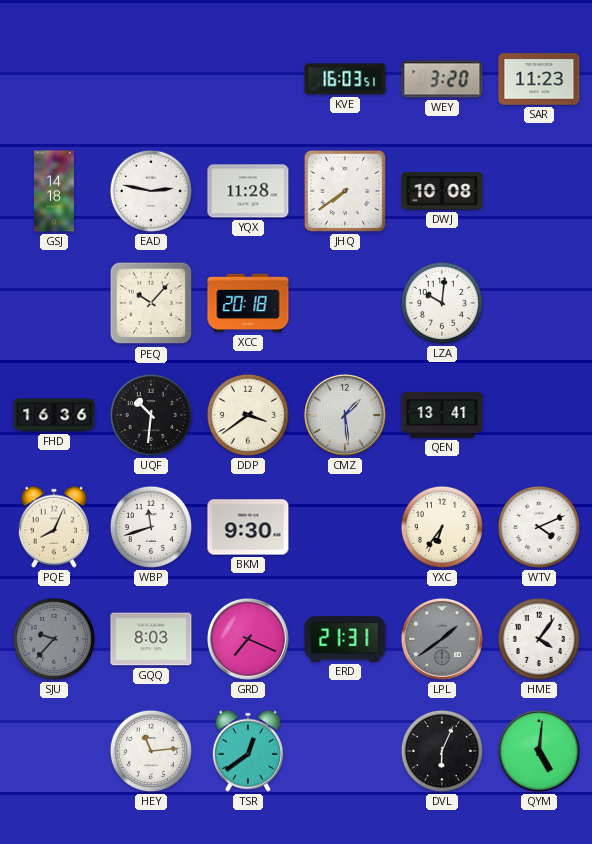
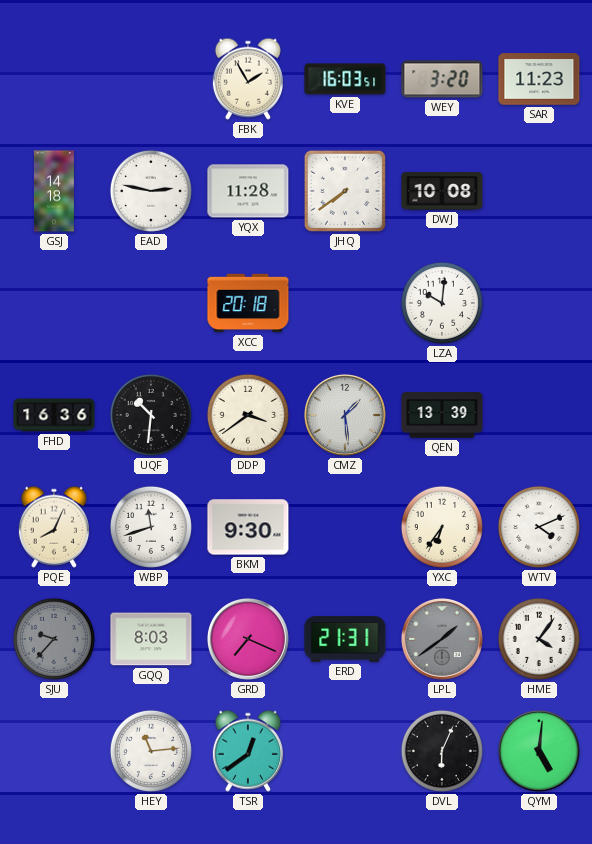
FBK: none -> 1:55
PEQ: 10:07 -> none
QEN: 13:41 -> 13:39
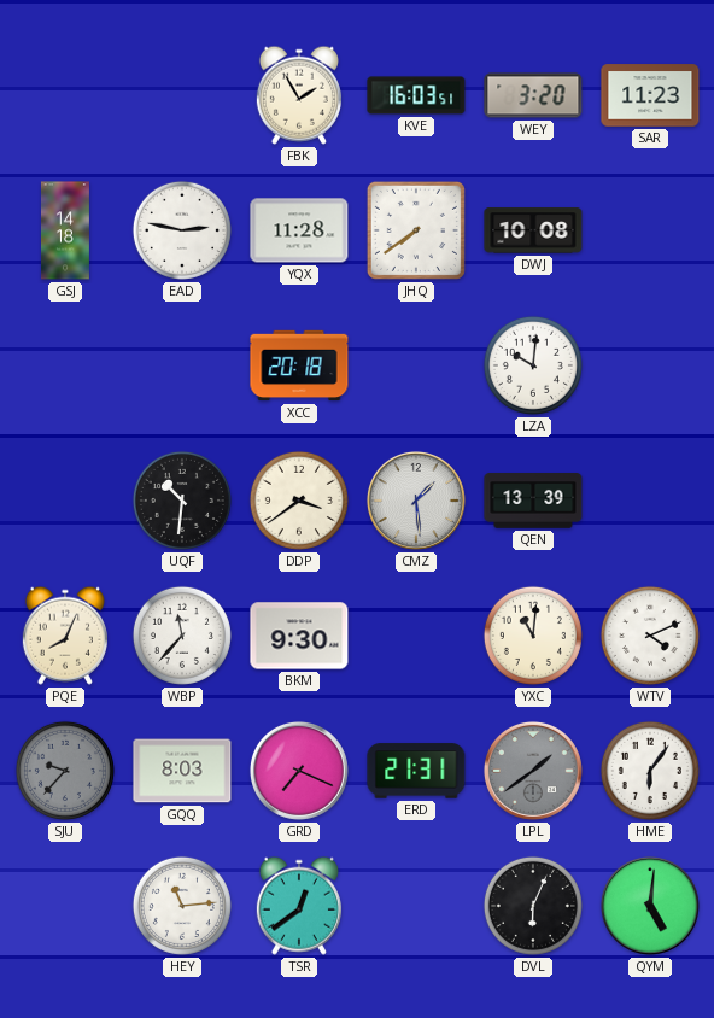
FHD: 16:36 -> none
WBP: 11:42 -> 11:37
YXC: 6:36 -> 11:01
HME: 4:06 -> 6:06
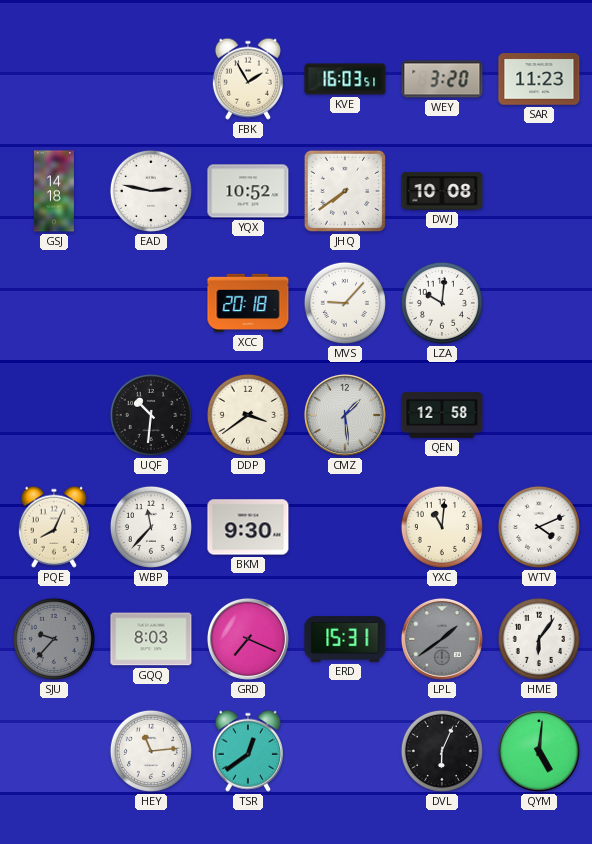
YQX: 11:28 -> 10:52
MVS: none -> 9:07
QEN: 13:39 -> 12:58
ERD: 21:31 -> 15:31
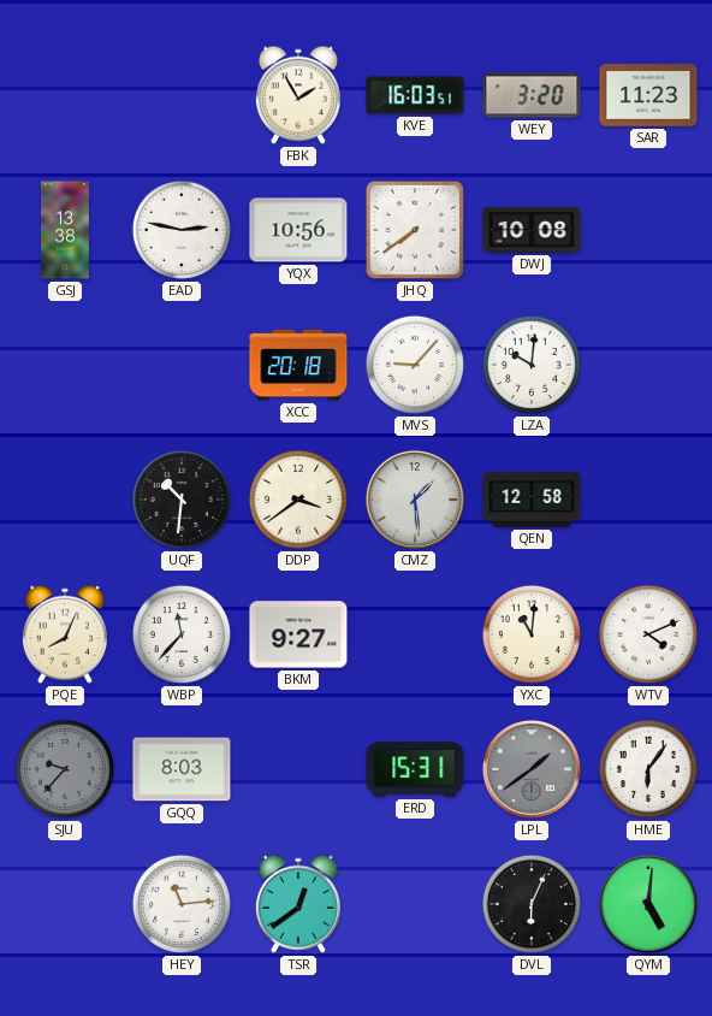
GSJ: 14:18 -> 13:38
YQX: 10:52 -> 10:56
BKM: 9:30 -> 9:27
GRD: 7:19 -> none
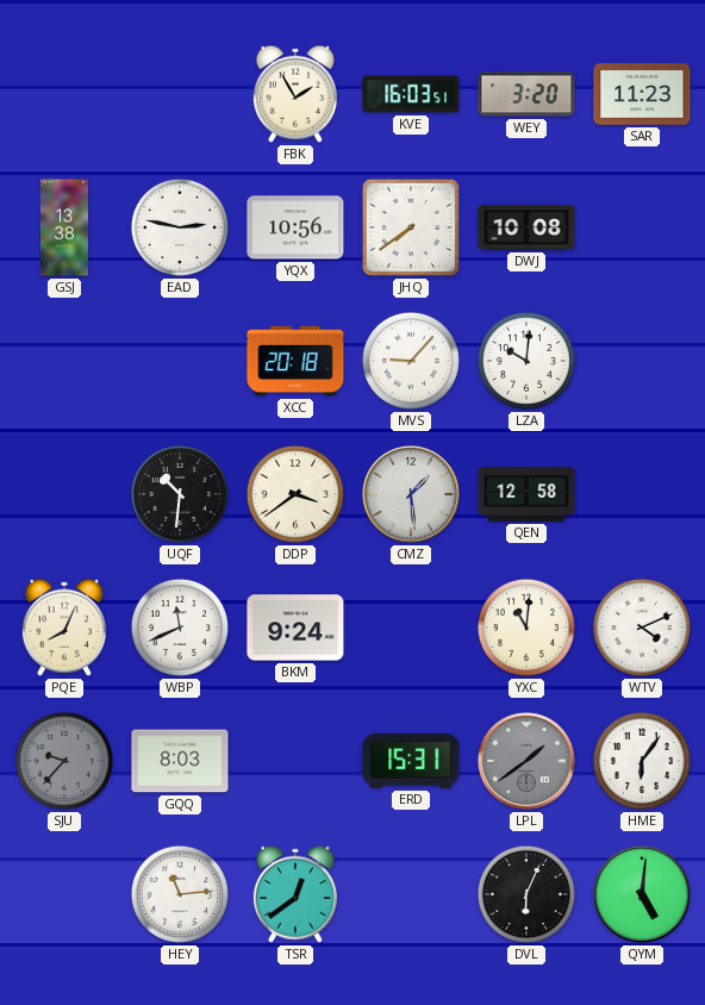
WBP: 11:37 -> 11:41
BKM: 9:27 -> 9:24
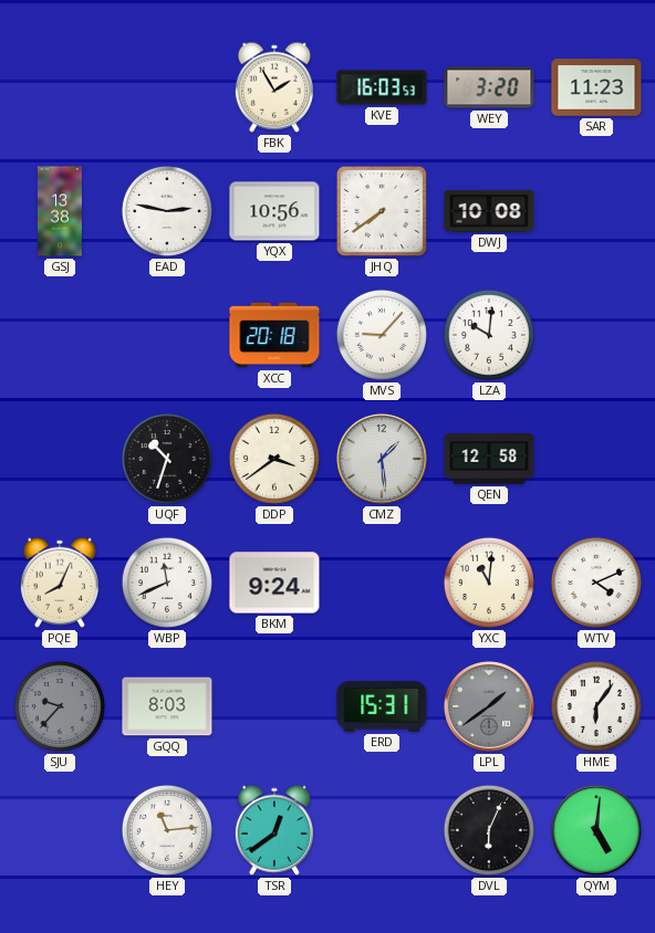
KVE: 16:03:51 -> 16:03:53
UQF: 10:31 -> 10:33
